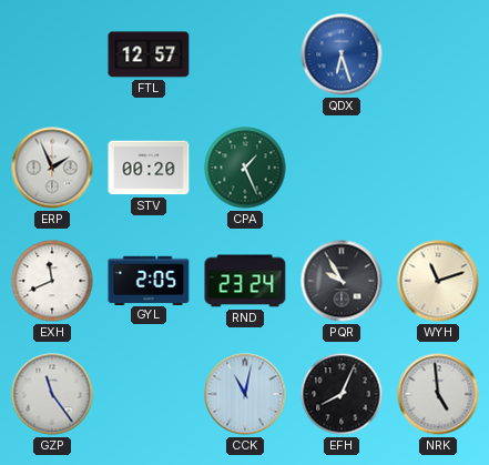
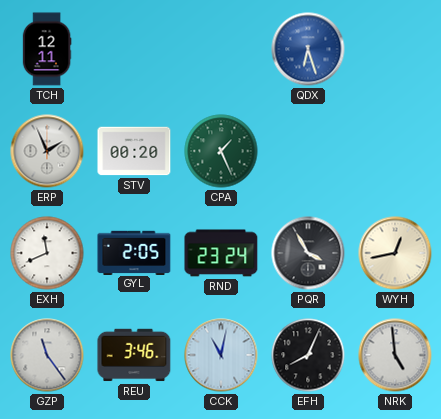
TCH: none -> 12:11
FTL: 12:57 -> none
PQR: 9:55 -> 3:55
WYH: 11:12 -> 12:43
REU: none -> 3:46
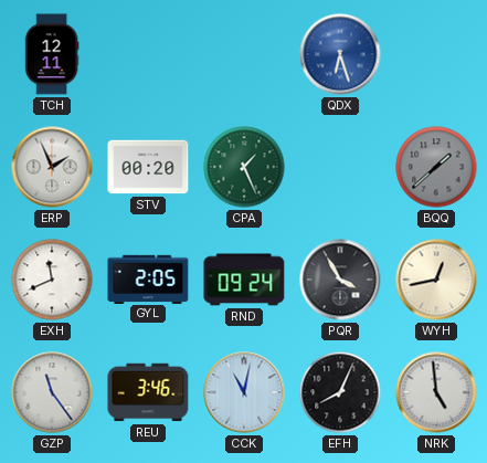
BQQ: none -> 1:38
RND: 23:24 -> 09:24
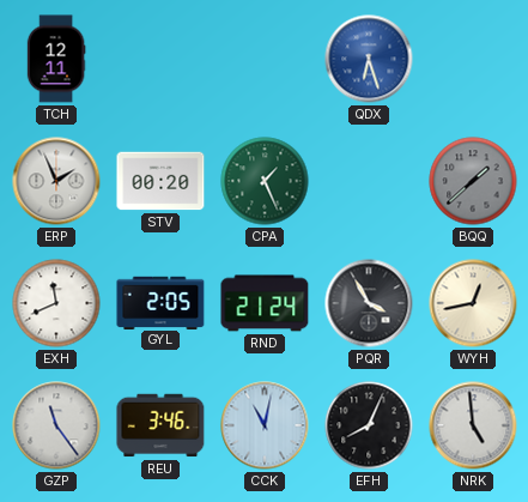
RND: 09:24 -> 21:24
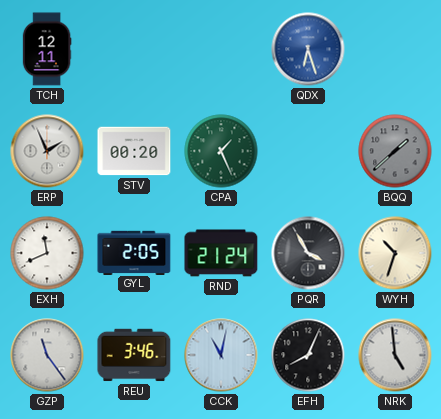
WYH: 12:43 -> 10:33
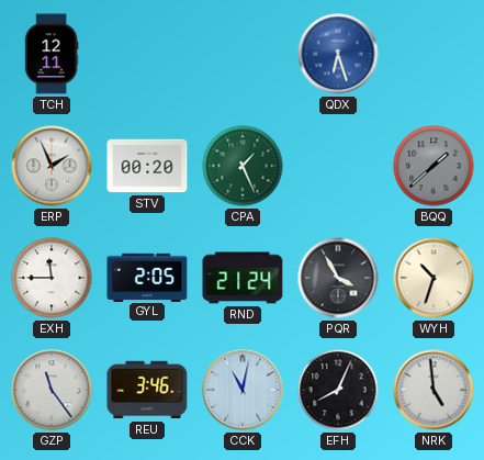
EXH: 11:41 -> 11:45
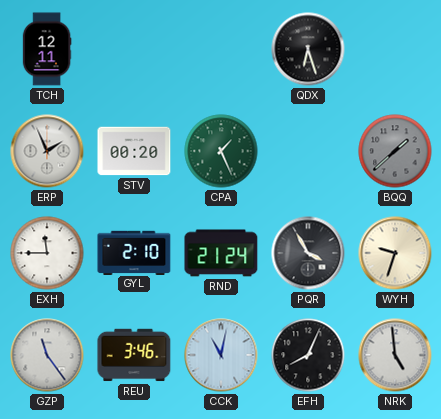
QDX dial: blue -> black
GYL: 2:05 -> 2:10
WYH: 10:33 -> 9:33
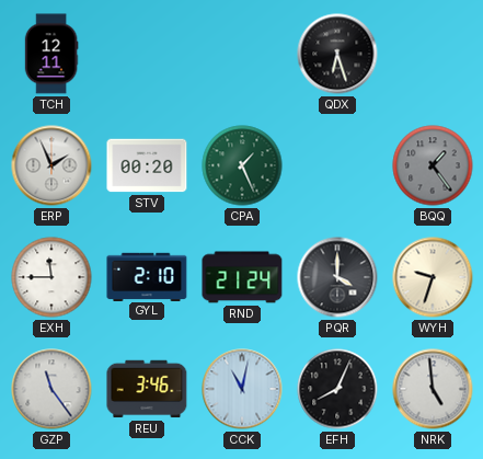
BQQ: 1:38 -> 1:24
PQR: 3:55 -> 4:00
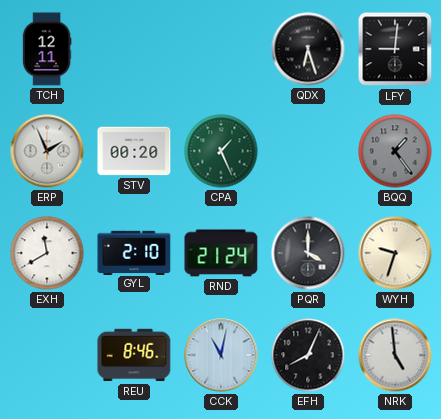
LFY: none -> 9:01
EXH: 11:45 -> 11:40
GZP: 11:24 -> none
REU: 3:46 -> 8:46
